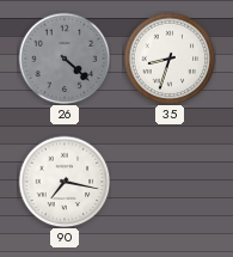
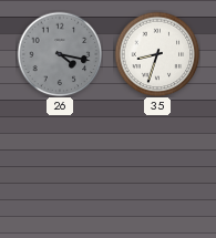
26: 4:22 -> 4:17
90: 7:17 -> none
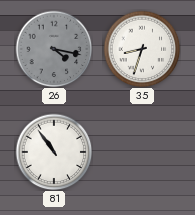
81: none -> 10:54
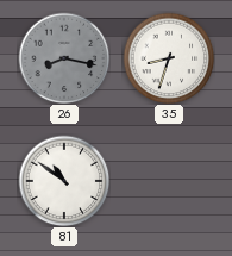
26: 4:17 -> 8:17
81: 10:54 -> 10:51
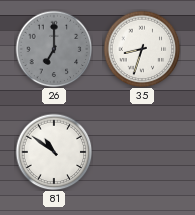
26: 8:17 -> 7:00
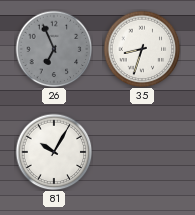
26: 7:00 -> 6:56
81: 10:51 -> 10:05
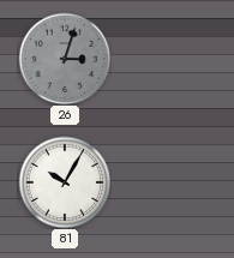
26: 6:56 -> 3:03
35: 8:33 -> none
